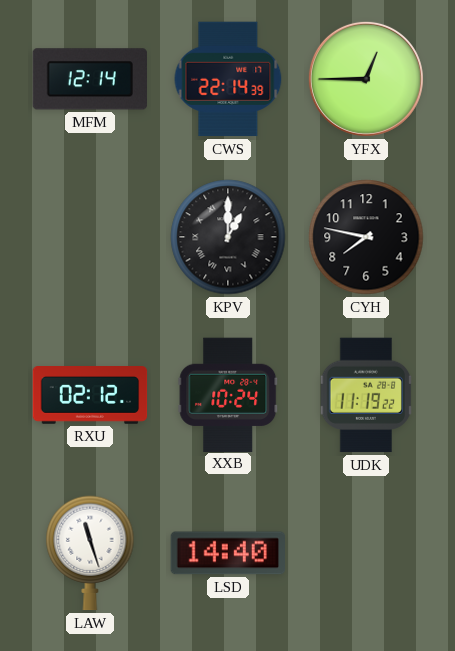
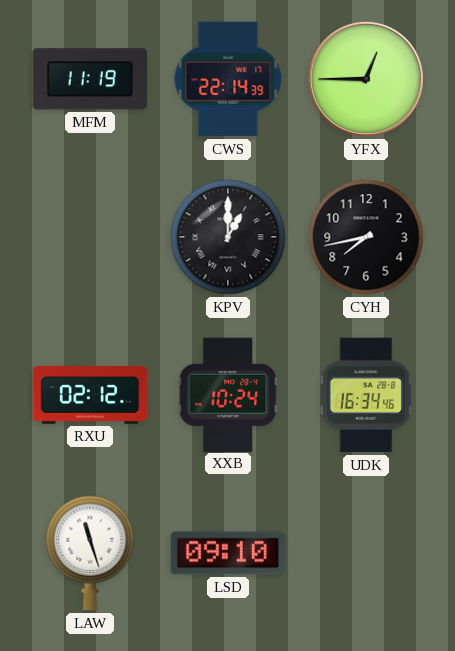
MFM: 12:14 -> 11:19
CYH: 7:47 -> 7:43
UDK: 11:19 -> 16:34
LSD: 14:40 -> 09:10
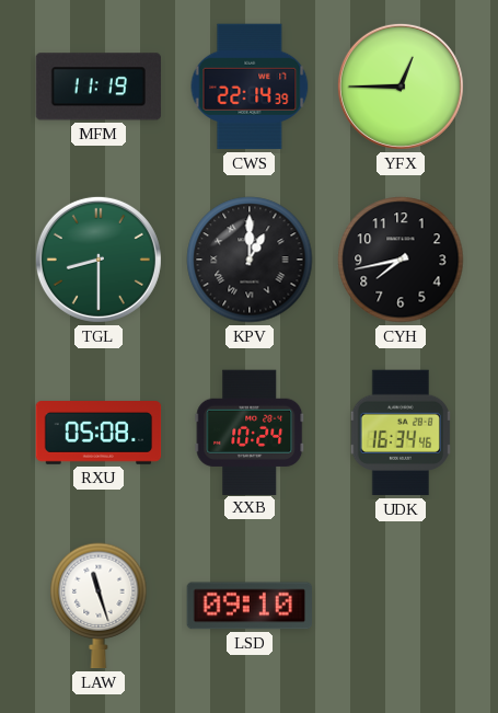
TGL: none -> 8:30
RXU: 02:12 -> 05:08
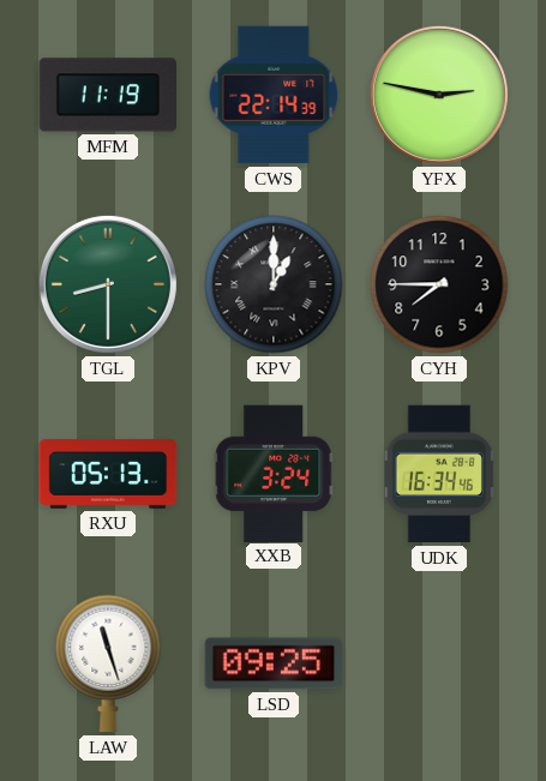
YFX: 12:45 -> 2:47
CYH: 7:43 -> 7:45
RXU: 05:08 -> 05:13
XXB: 10:24 -> 3:24
LSD: 09:10 -> 09:25
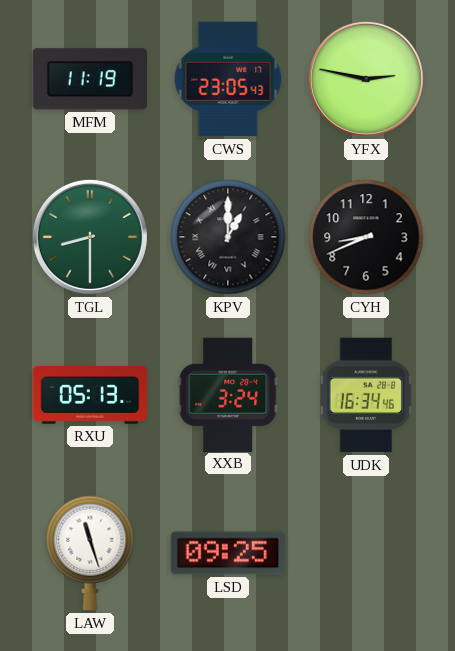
CWS: 22:14 -> 23:05
CYH: 7:45 -> 8:41
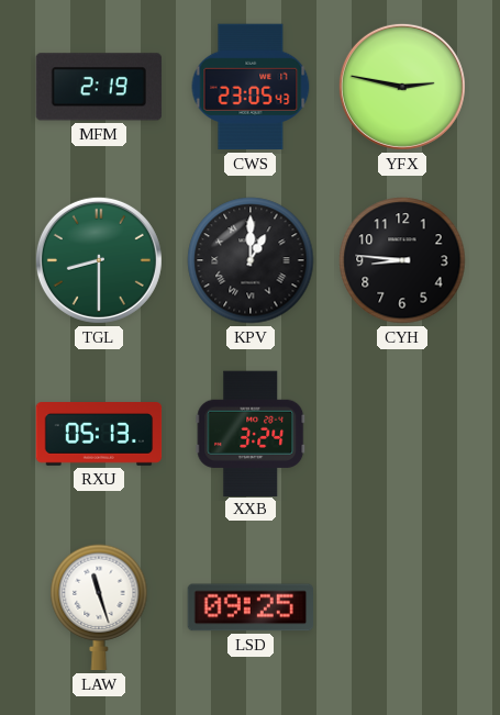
MFM: 11:19 -> 2:19
CYH: 8:41 -> 8:46
UDK: 16:34 -> none
